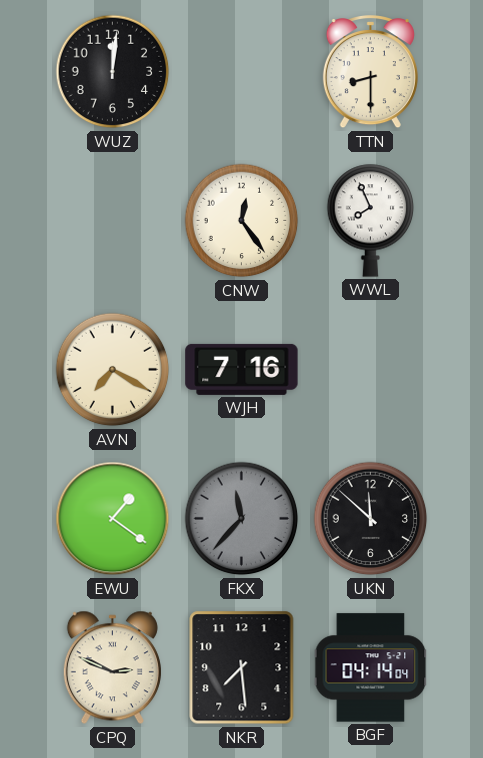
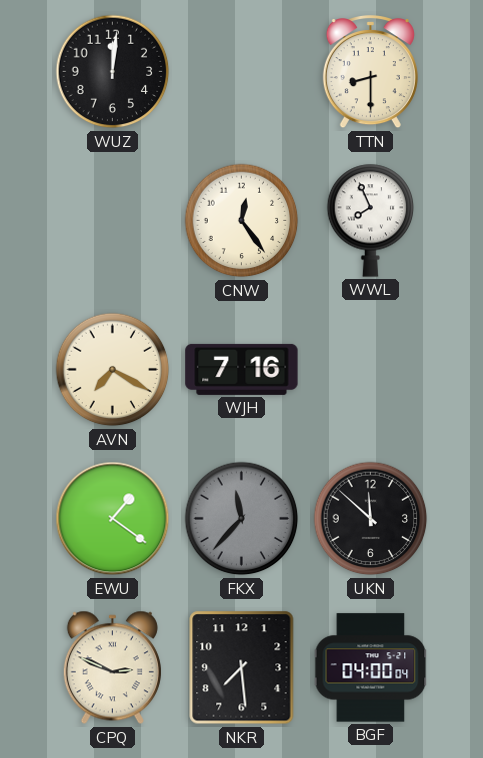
BGF: 04:14 -> 04:00
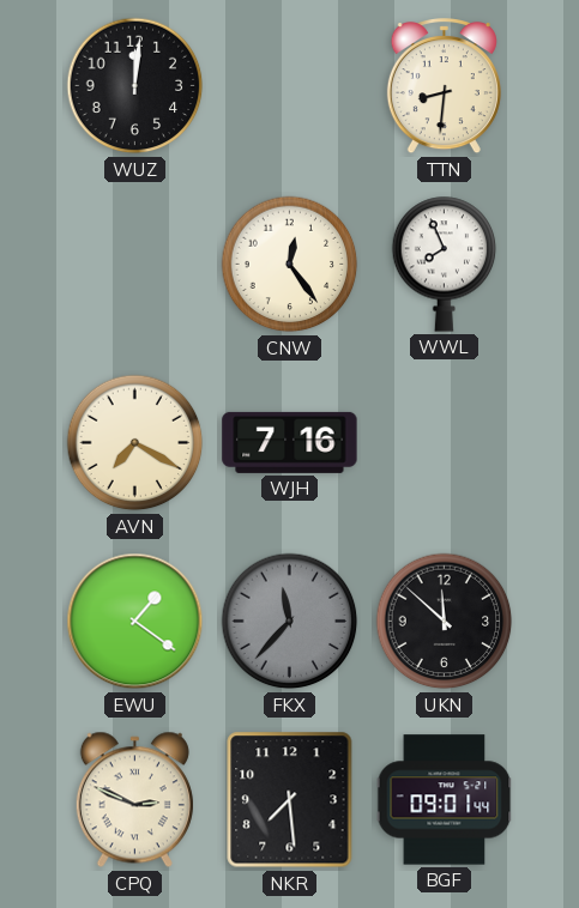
TTN: 8:30 -> 8:31
BGF: 04:00 -> 09:01
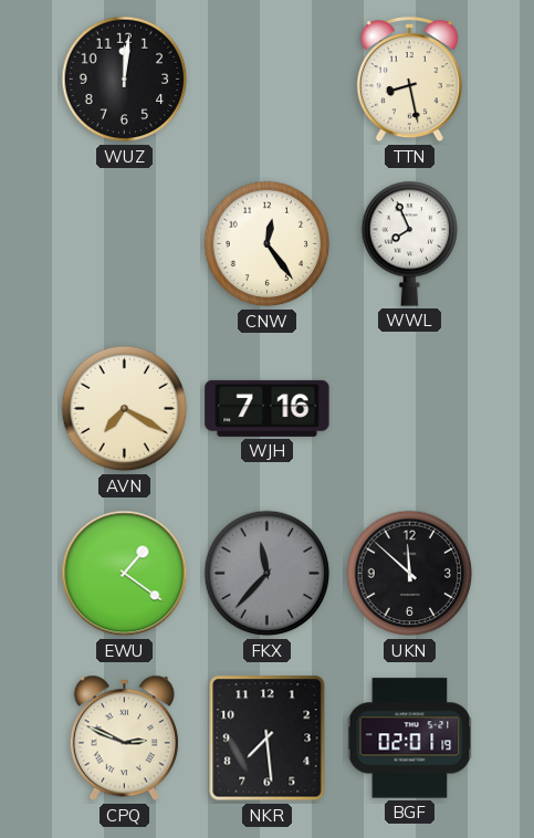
TTN: 8:31 -> 8:28
BGF: 09:01 -> 02:01
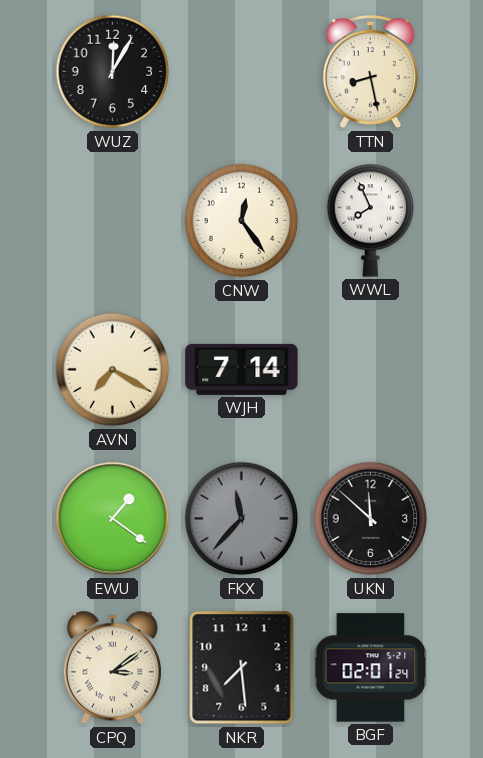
WUZ: 12:01 -> 12:05
WJH: 7:16 -> 7:14
CPQ: 2:49 -> 3:09
BGF: 02:01:19 -> 02:01:24
